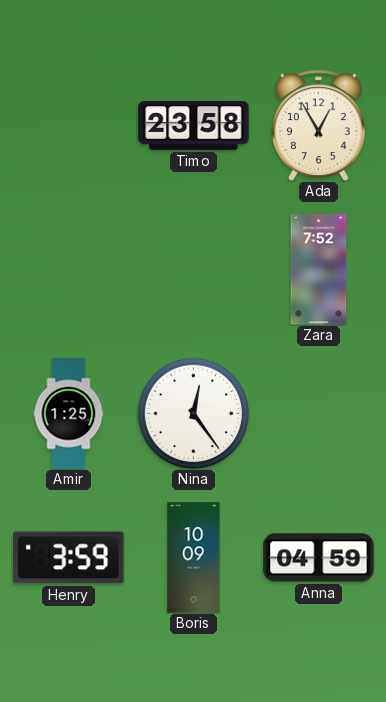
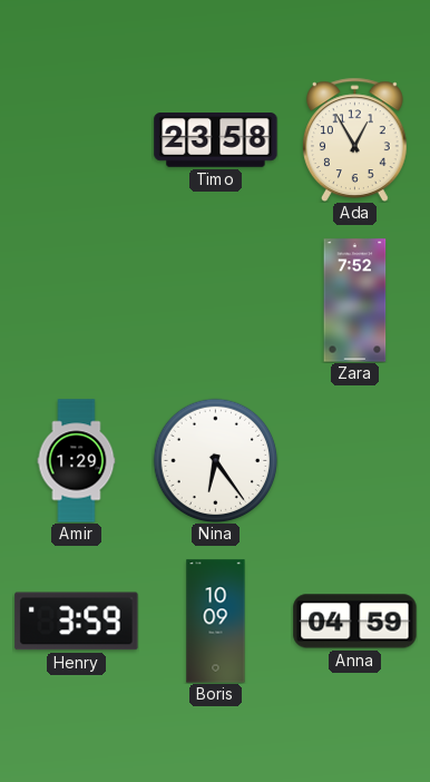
Amir: 1:25 -> 1:29
Nina: 12:24 -> 6:24
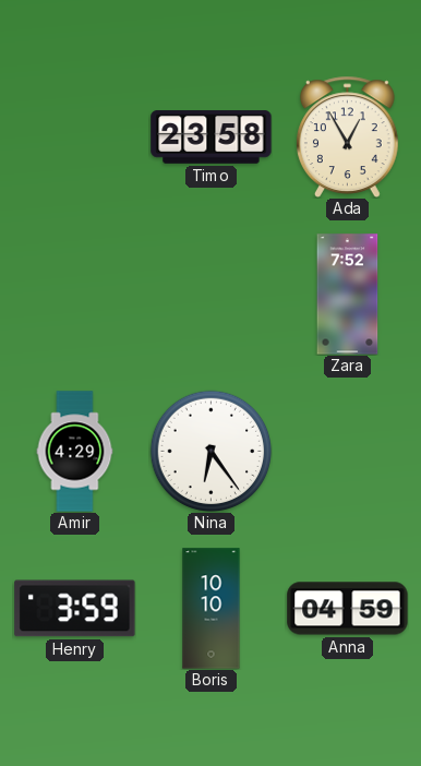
Amir: 1:29 -> 4:29
Boris: 10:09 -> 10:10
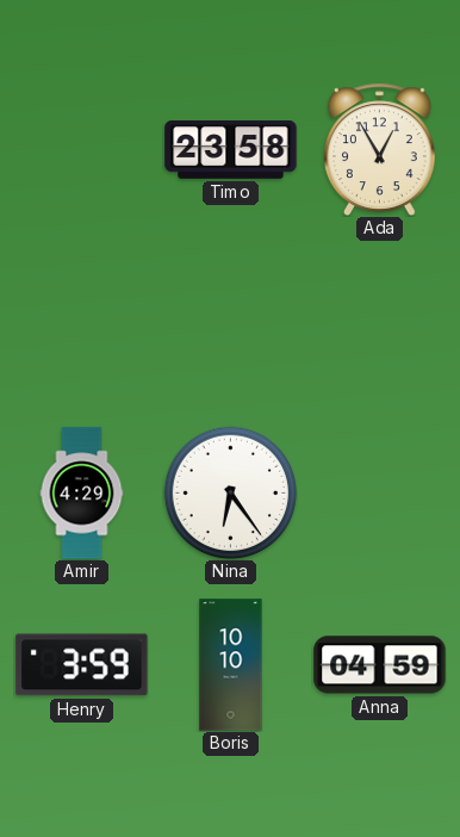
Zara: 7:52 -> none
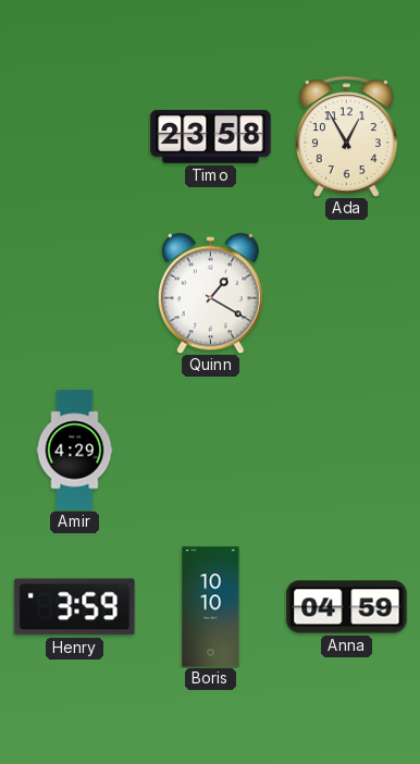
Quinn: none -> 1:20
Nina: 6:24 -> none
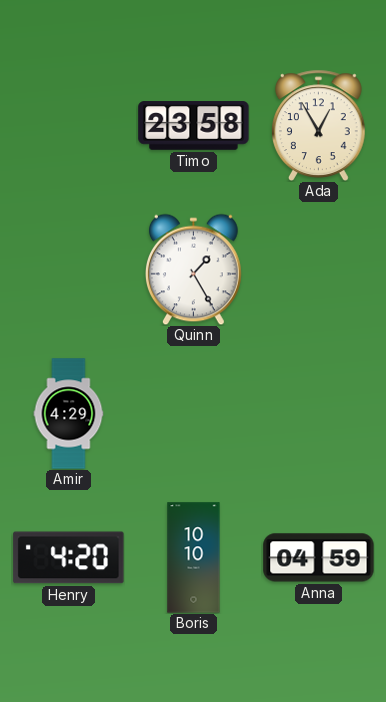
Quinn: 1:20 -> 1:25
Henry: 3:59 -> 4:20
